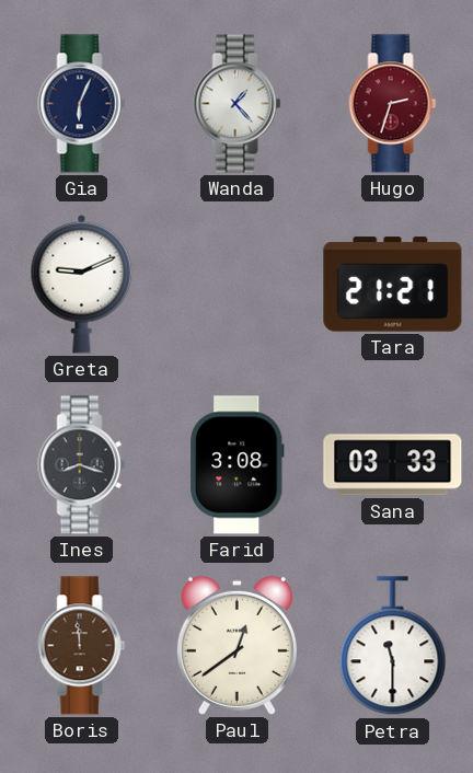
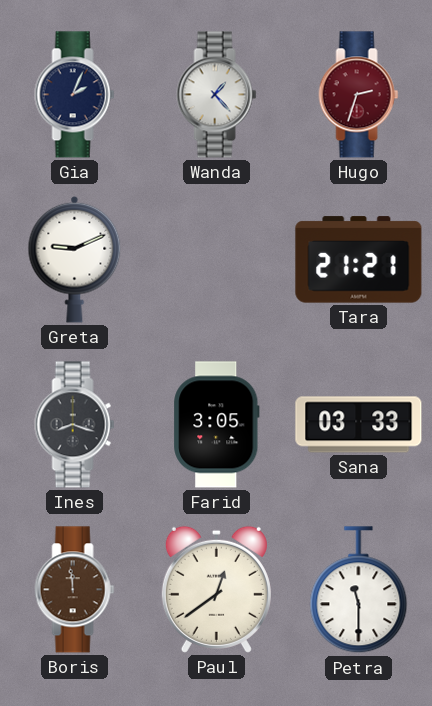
Gia: 6:04 -> 2:04
Farid: 3:08 -> 3:05
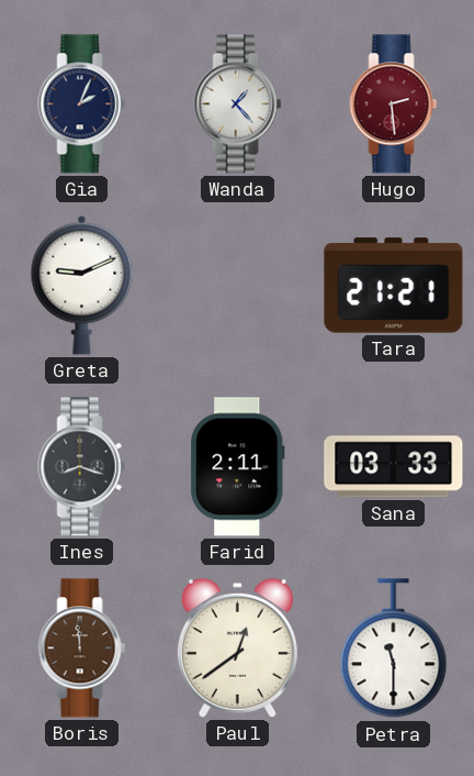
Hugo: 2:33 -> 2:29
Farid: 3:05 -> 2:11
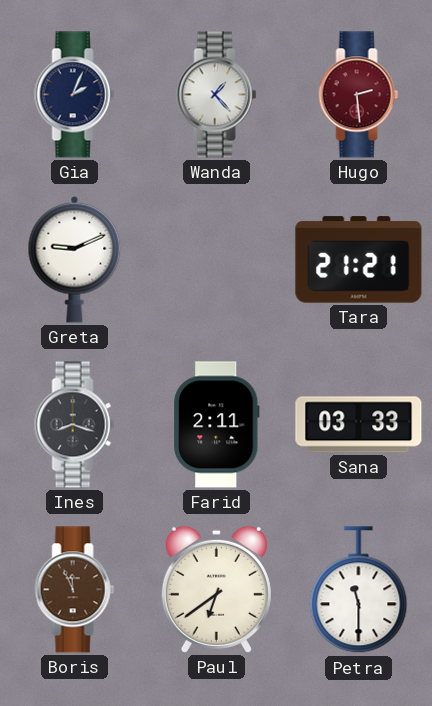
Boris: 11:59 -> 11:56
Paul: 12:39 -> 6:39
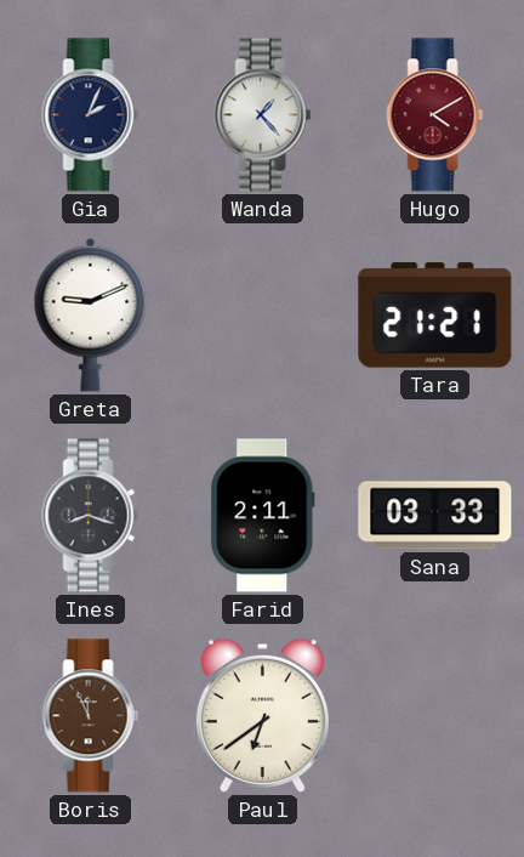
Hugo: 2:29 -> 4:10
Petra: 11:30 -> none
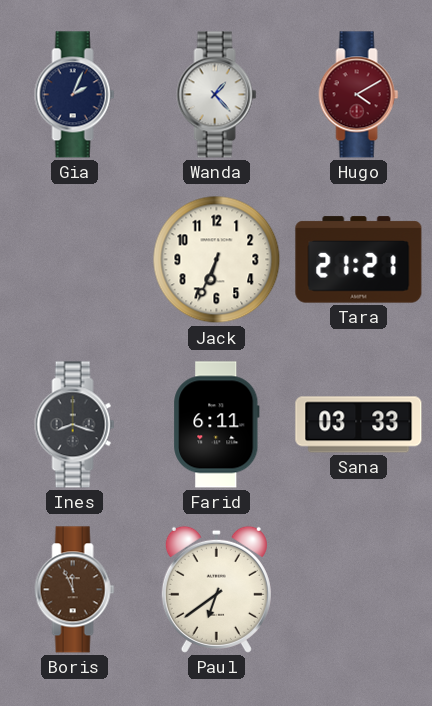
Greta: 9:11 -> none
Jack: none -> 6:34
Farid: 2:11 -> 6:11
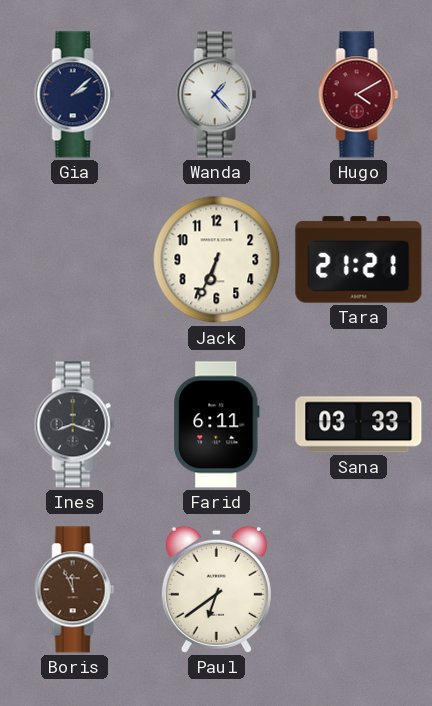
Gia: 2:04 -> 2:08
